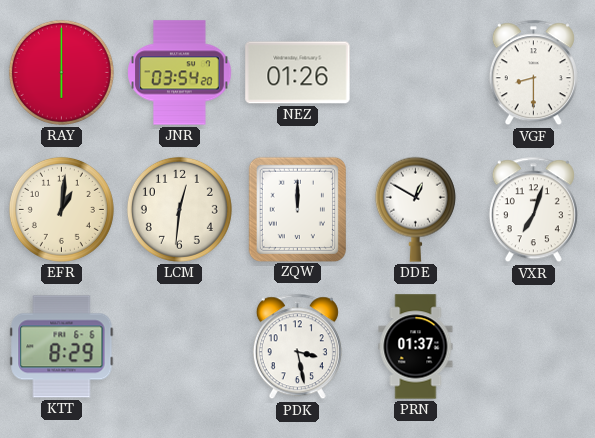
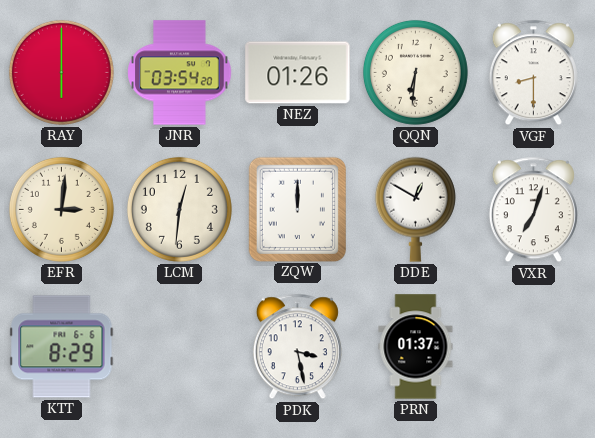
QQN: none -> 6:31
EFR: 1:01 -> 3:01
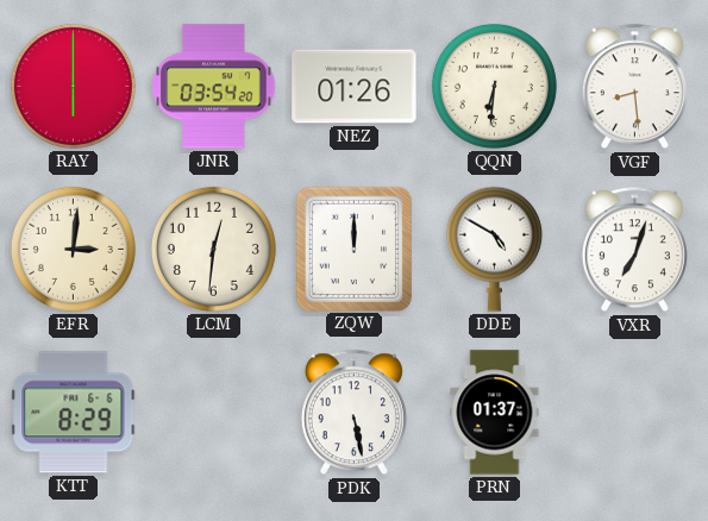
VGF: 8:30 -> 8:29
DDE: 12:50 -> 4:50
PDK: 3:28 -> 5:28
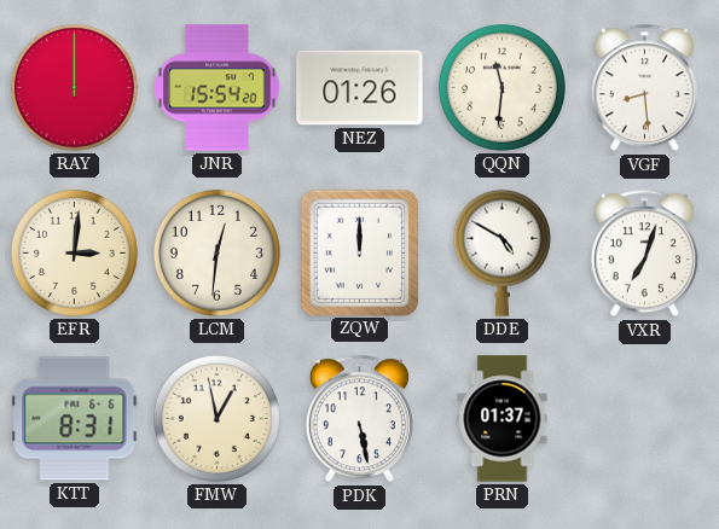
RAY: 6:00 -> 12:00
JNR: 03:54 -> 15:54
QQN: 6:31 -> 11:31
KTT: 8:29 -> 8:31
FMW: none -> 12:58
